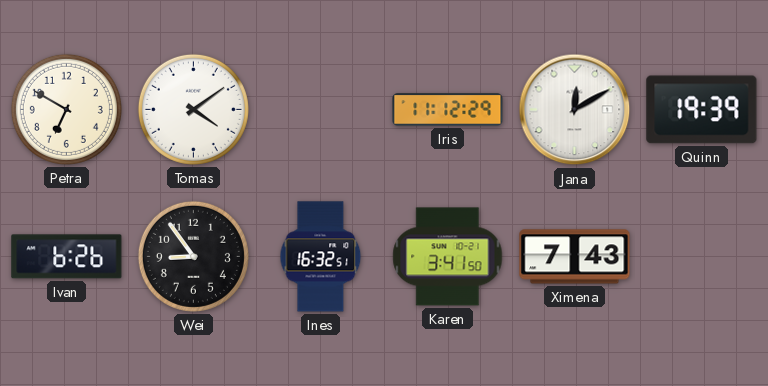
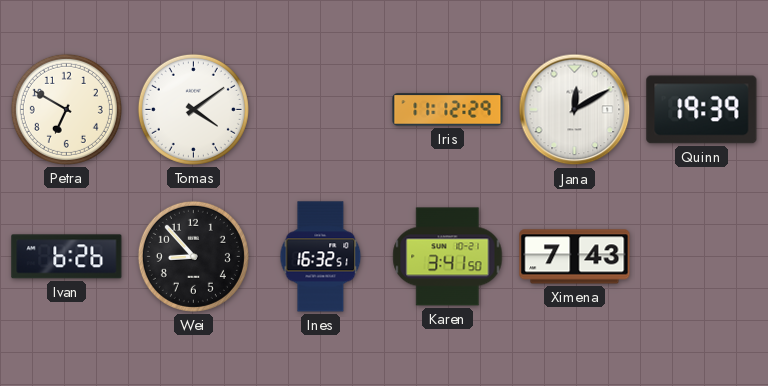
Wei: 8:54 -> 8:53
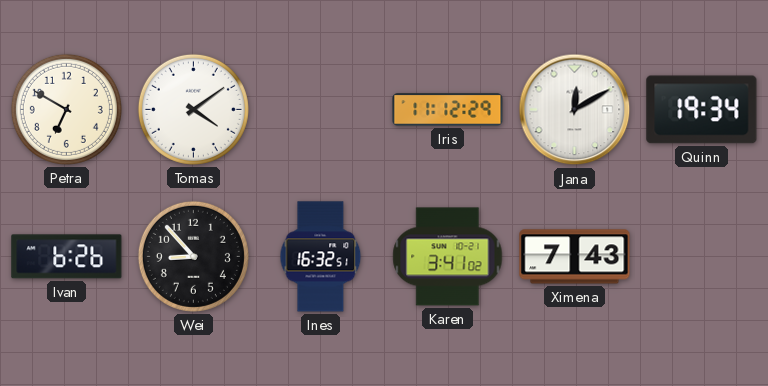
Quinn: 19:39 -> 19:34
Karen: 3:41:50 -> 3:41:02
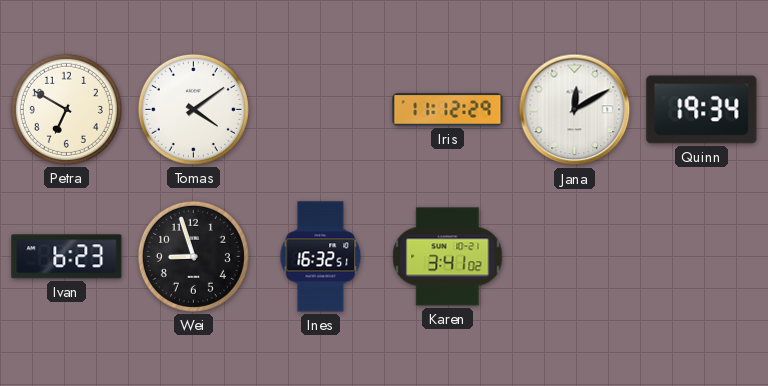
Ivan: 6:26 -> 6:23
Wei: 8:53 -> 8:57
Ximena: 7:43 -> none
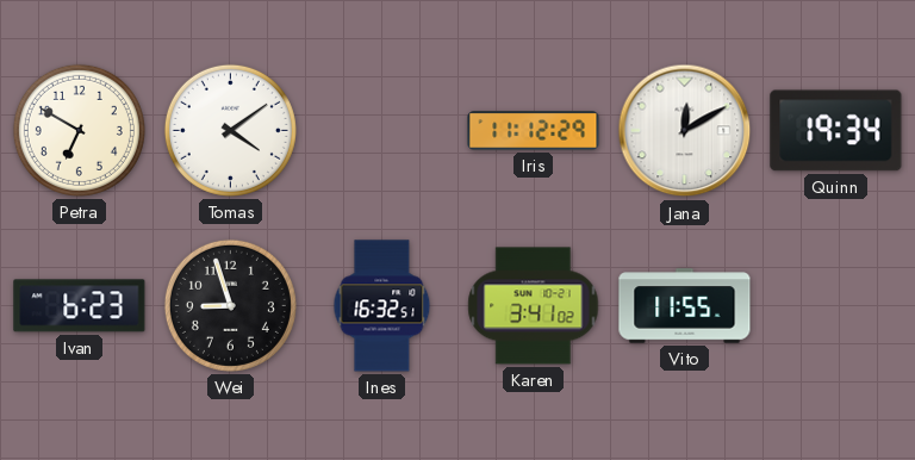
Vito: none -> 11:55
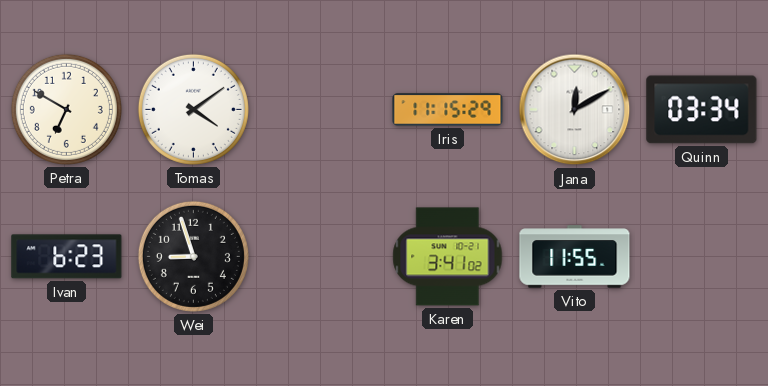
Iris: 11:12 -> 11:15
Quinn: 19:34 -> 03:34
Ines: 16:32 -> none
